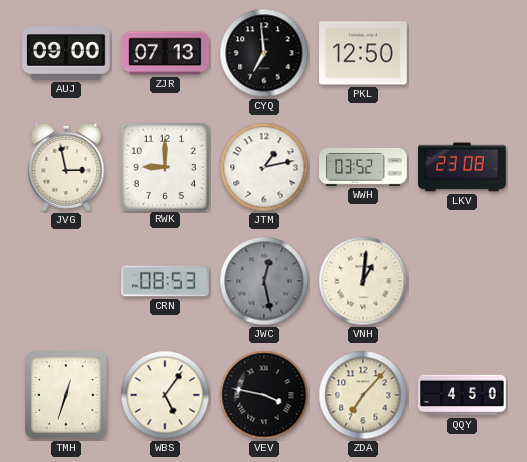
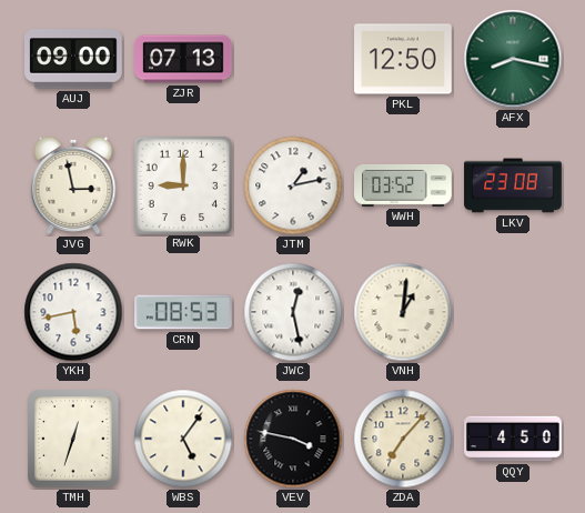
CYQ: 6:59 -> none
AFX: none -> 8:17
YKH: none -> 5:43
JWC dial: grey -> white
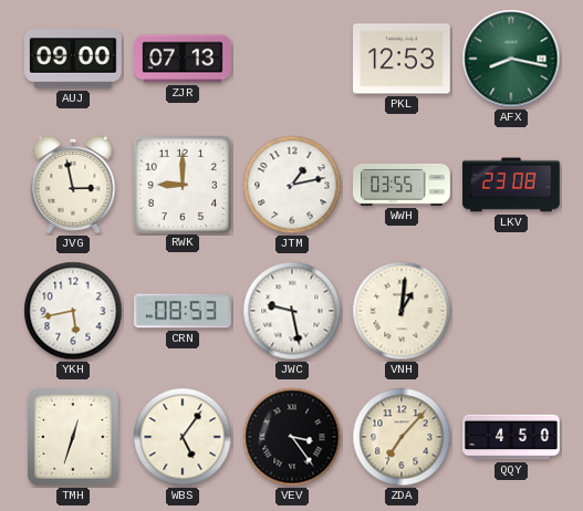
PKL: 12:50 -> 12:53
WWH: 03:52 -> 03:55
JWC: 12:28 -> 9:28
VEV: 3:47 -> 3:24
